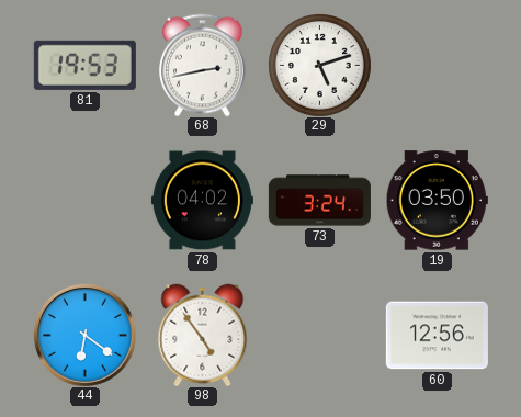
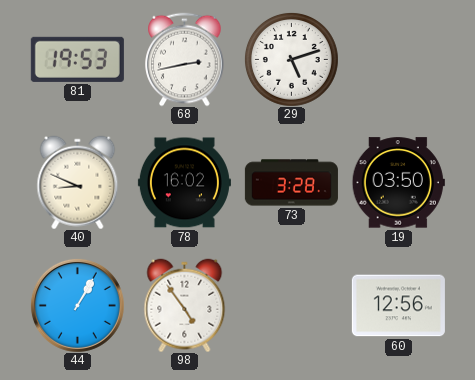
40: none -> 8:49
78: 04:02 -> 16:02
73: 3:24 -> 3:28
44: 6:21 -> 1:05
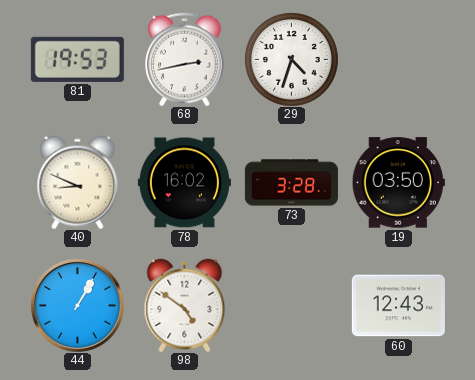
29: 5:12 -> 4:33
98: 4:54 -> 4:51
60: 12:56 -> 12:43
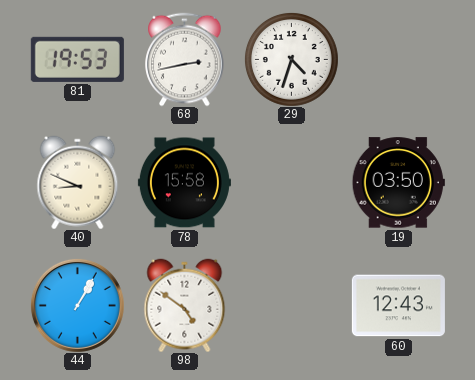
78: 16:02 -> 15:58
73: 3:28 -> none
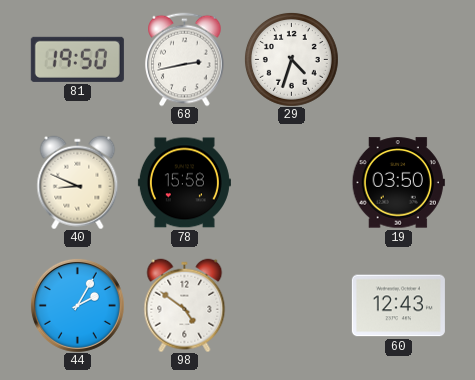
81: 19:53 -> 19:50
44: 1:05 -> 2:05
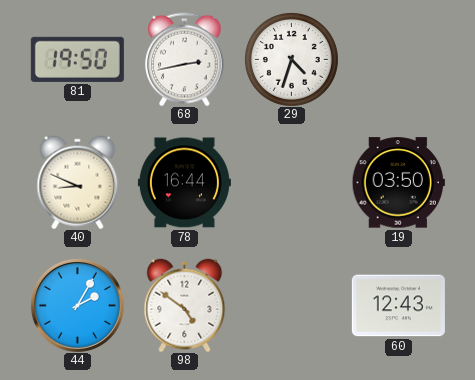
78: 15:58 -> 16:44
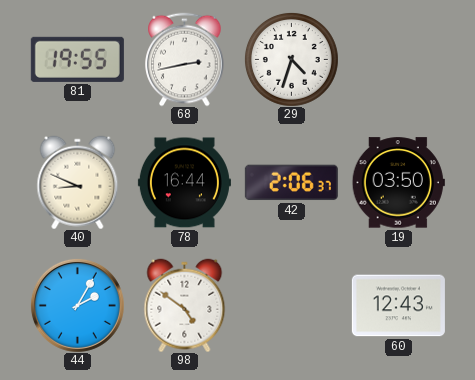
81: 19:50 -> 19:55
42: none -> 2:06
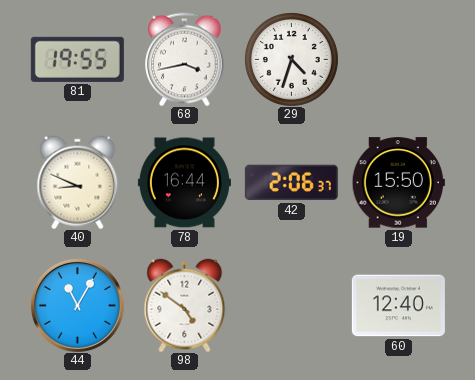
68: 2:43 -> 3:43
19: 03:50 -> 15:50
44: 2:05 -> 11:05
60: 12:43 -> 12:40
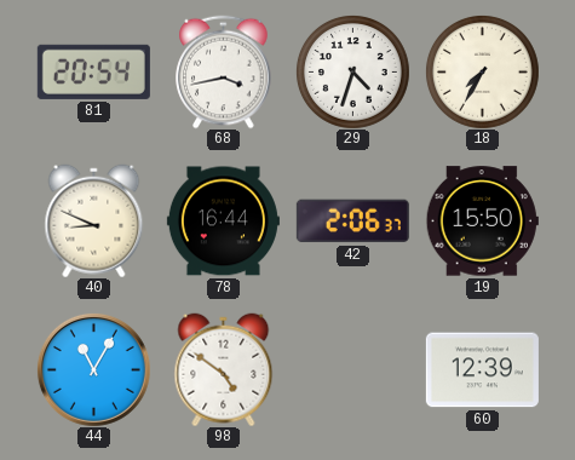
81: 19:55 -> 20:54
18: none -> 7:35
60: 12:40 -> 12:39
